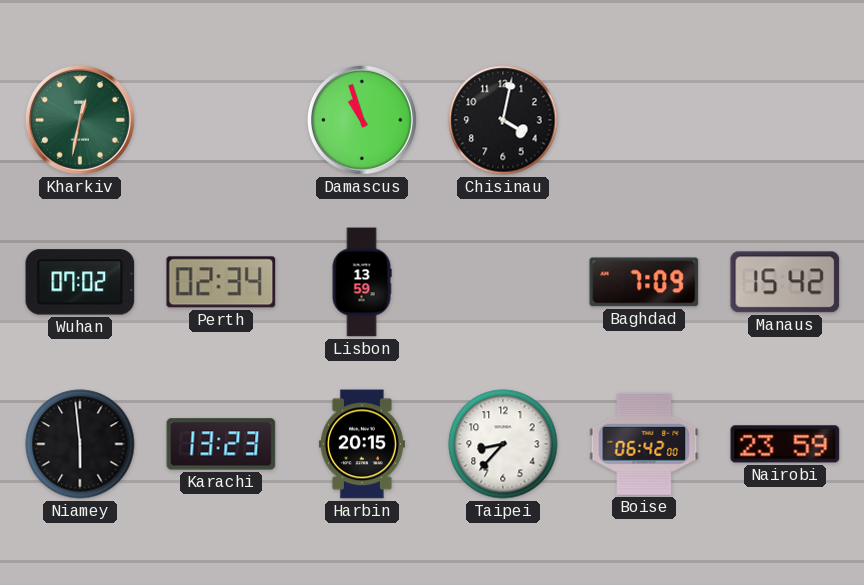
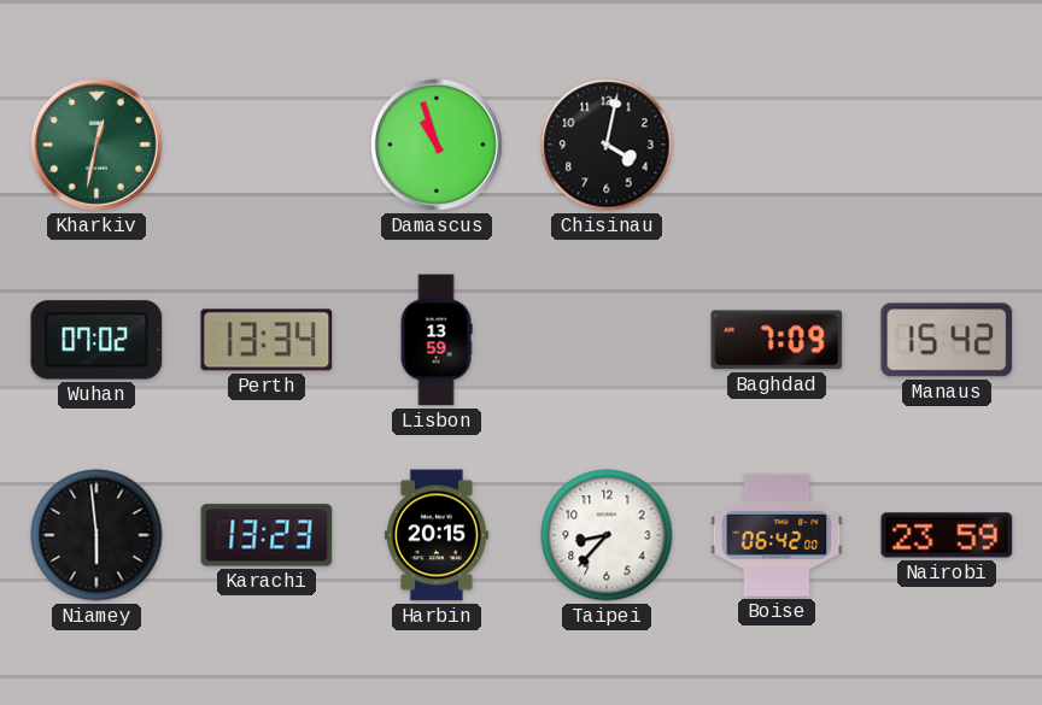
Perth: 02:34 -> 13:34
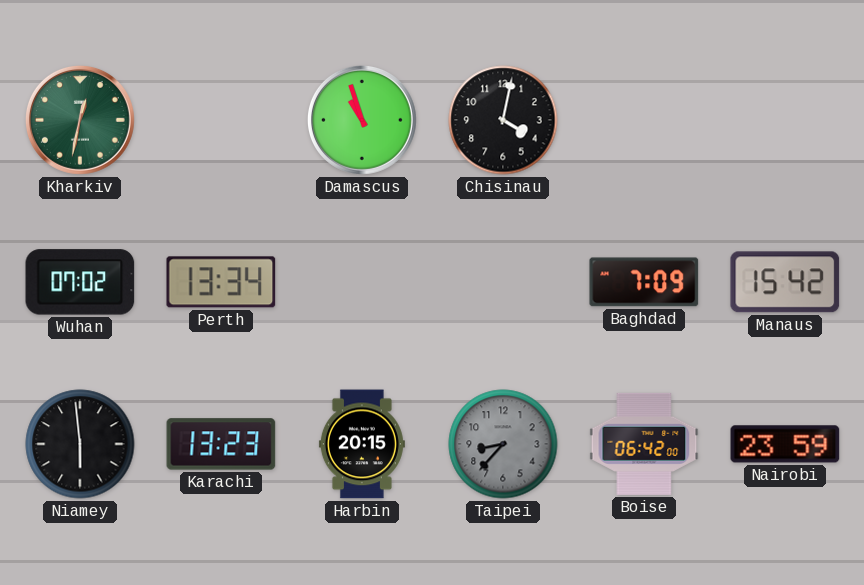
Lisbon: 13:59 -> none
Taipei dial: white -> grey
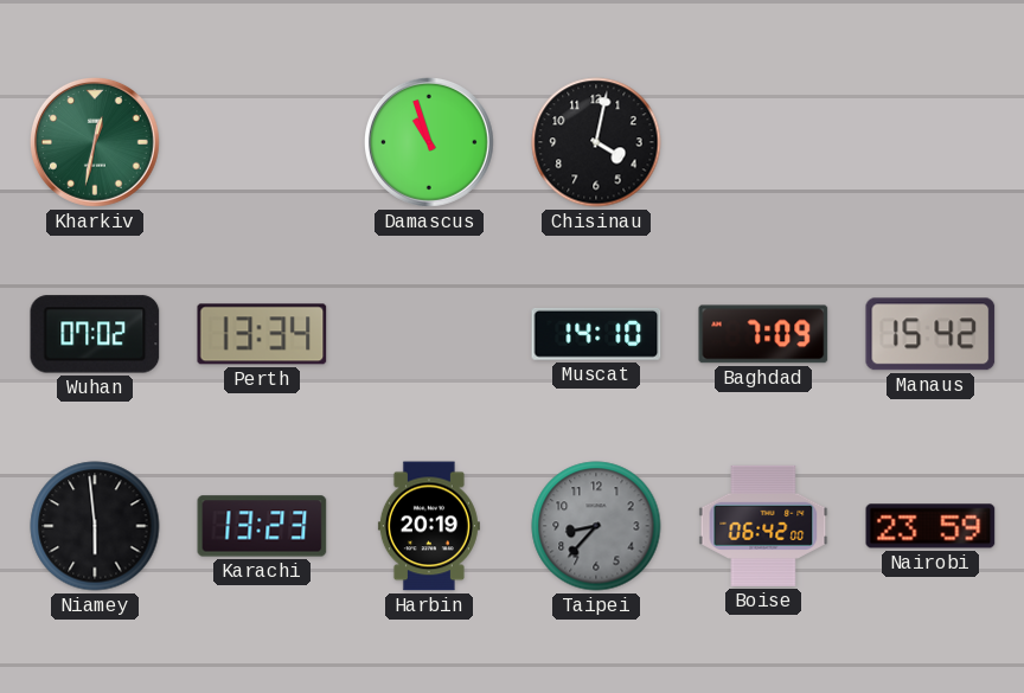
Muscat: none -> 14:10
Harbin: 20:15 -> 20:19
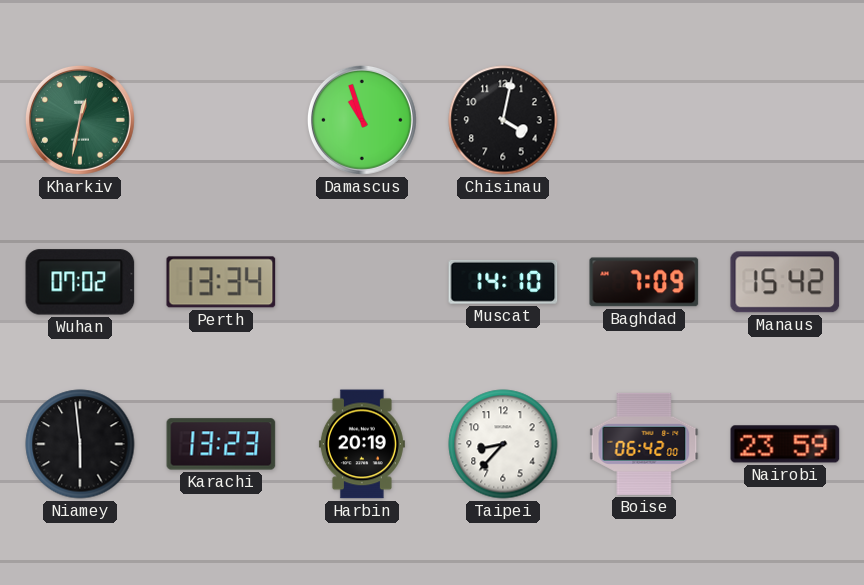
Taipei dial: grey -> white
